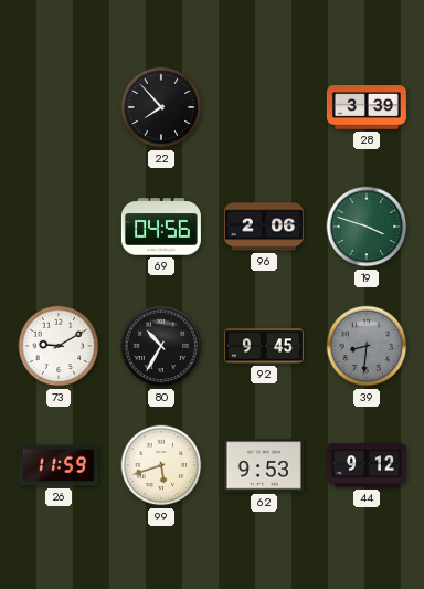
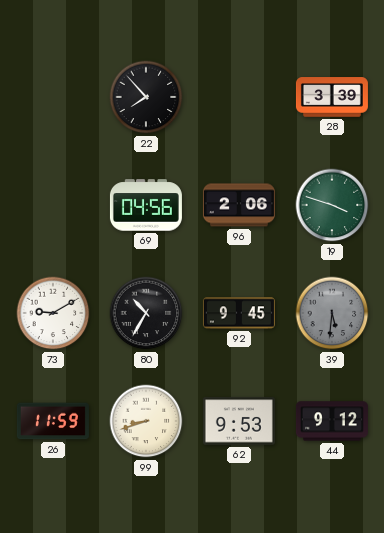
39: 8:31 -> 5:31
99: 5:42 -> 8:42
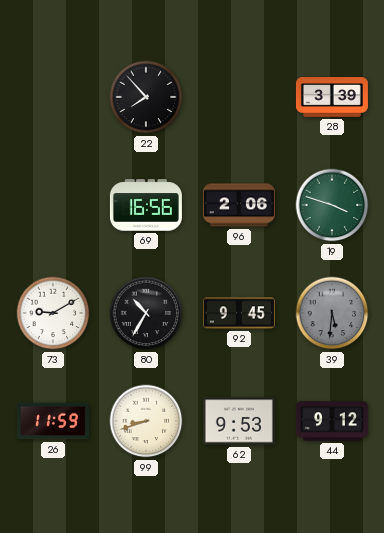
69: 04:56 -> 16:56
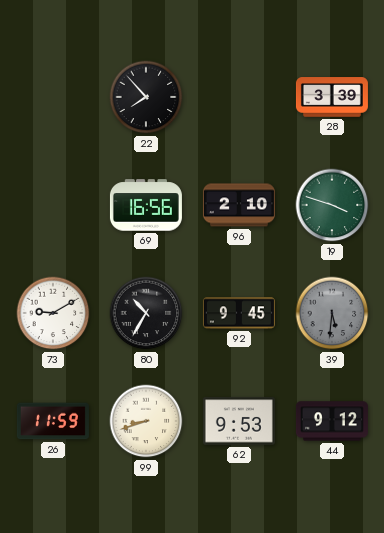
96: 2:06 -> 2:10
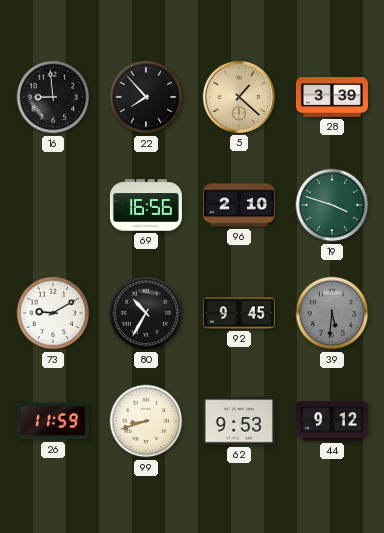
16: none -> 8:59
5: none -> 1:22
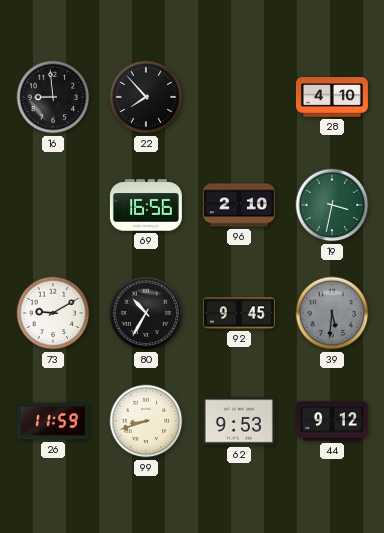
5: 1:22 -> none
28: 3:39 -> 4:10
19: 3:48 -> 3:32
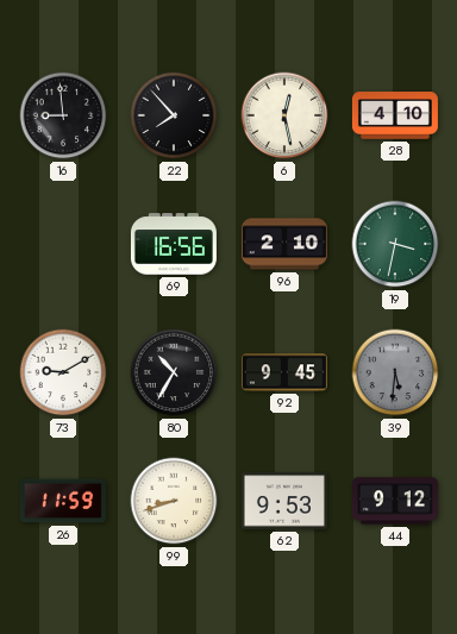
6: none -> 12:28
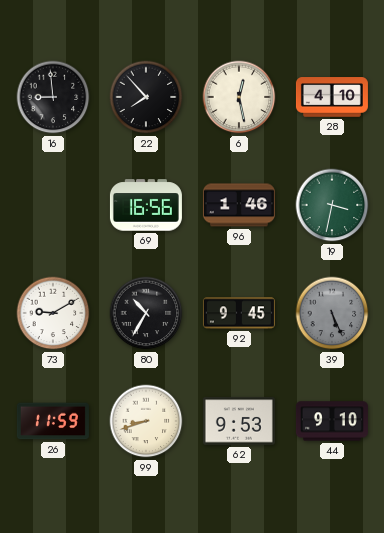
96: 2:10 -> 1:46
39: 5:31 -> 5:26
44: 9:12 -> 9:10
